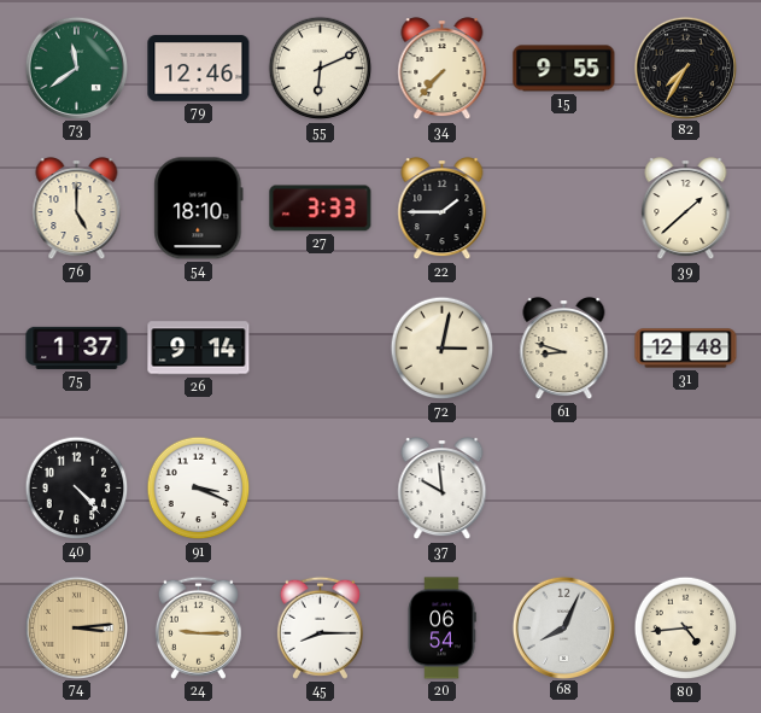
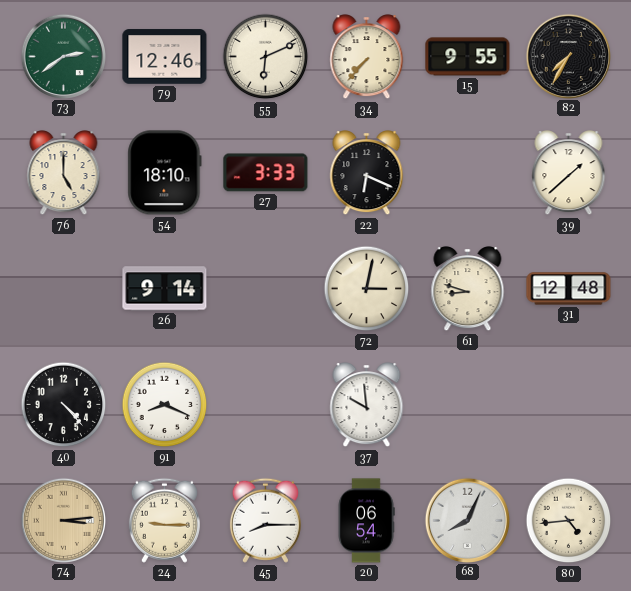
73: 11:39 -> 2:39
22: 1:45 -> 6:19
75: 1:37 -> none
91: 3:19 -> 8:19
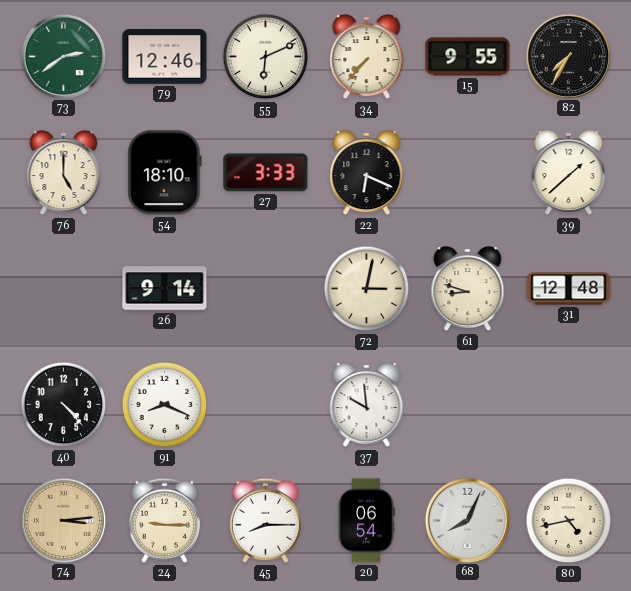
80: 4:44 -> 4:43
